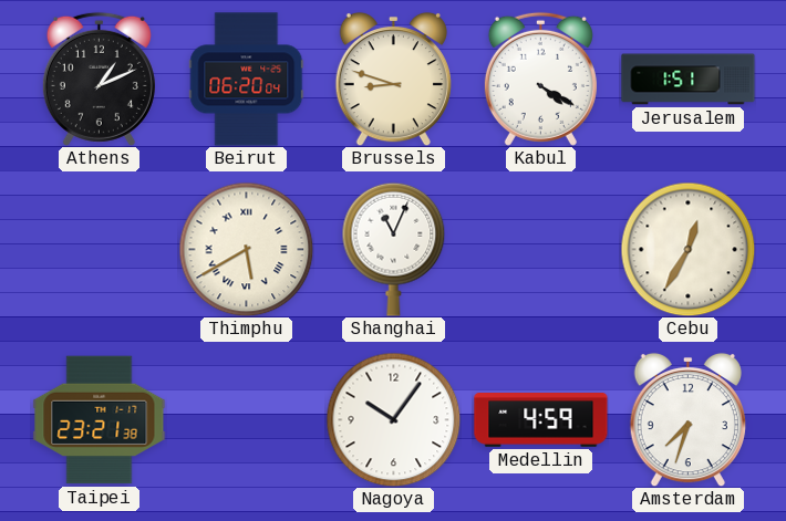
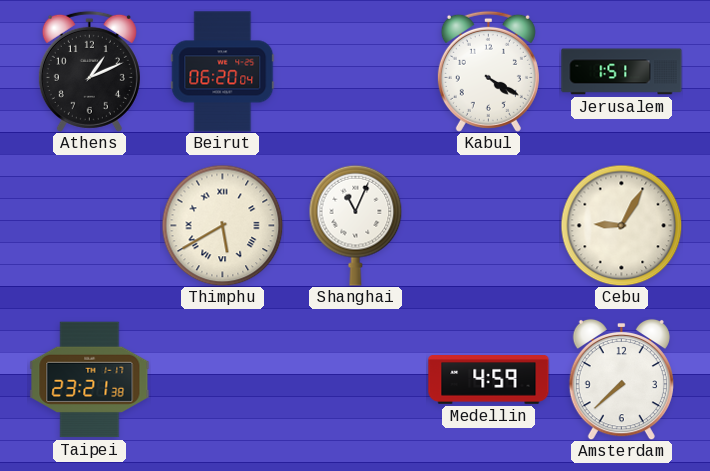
Brussels: 8:48 -> none
Cebu: 12:35 -> 9:05
Nagoya: 10:06 -> none
Amsterdam: 7:33 -> 7:38
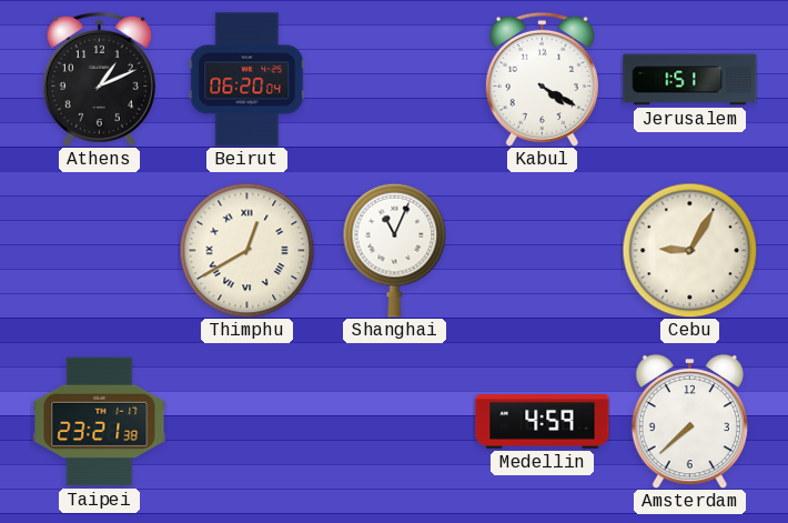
Thimphu: 5:40 -> 12:40
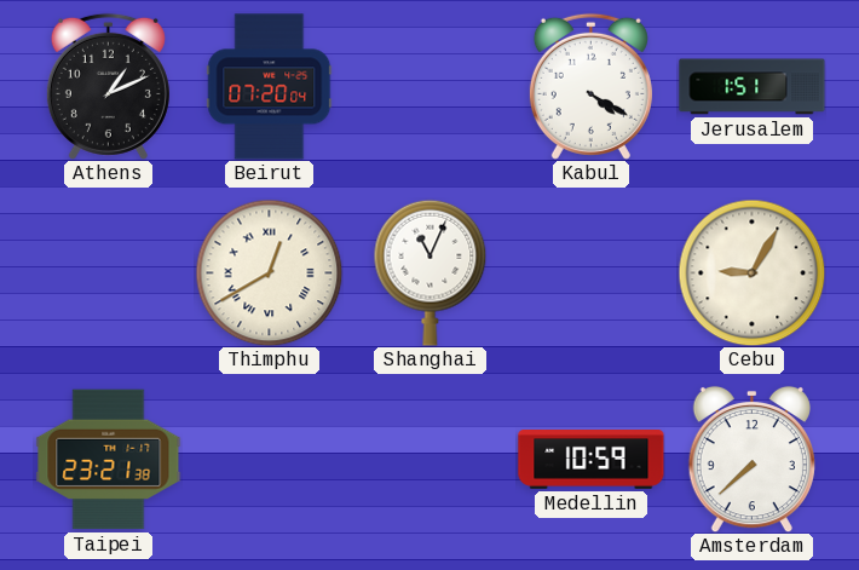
Beirut: 06:20 -> 07:20
Medellin: 4:59 -> 10:59
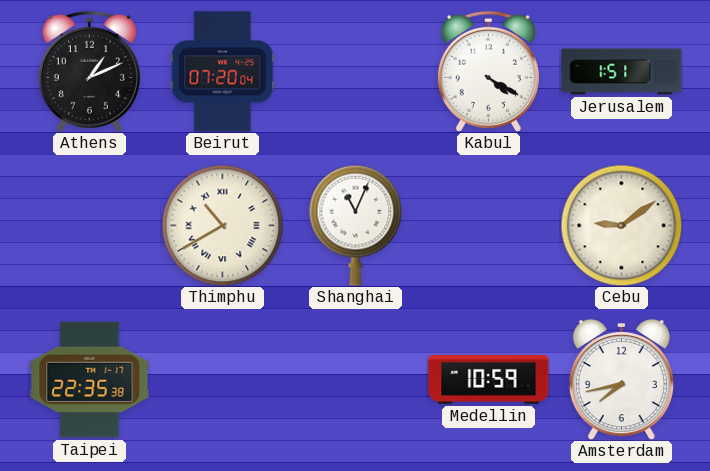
Thimphu: 12:40 -> 10:40
Cebu: 9:05 -> 9:09
Taipei: 23:21 -> 22:35
Amsterdam: 7:38 -> 7:43
